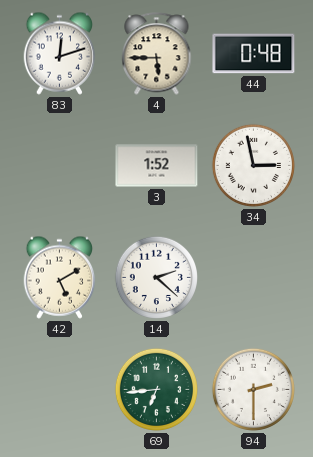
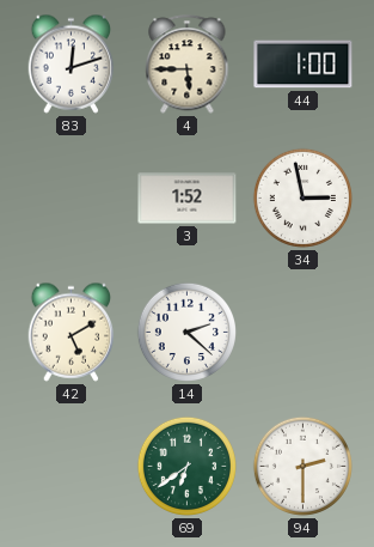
44: 0:48 -> 1:00
69: 6:44 -> 6:39
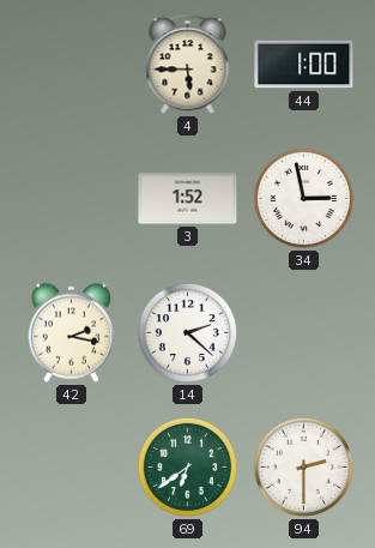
83: 12:12 -> none
42: 5:10 -> 2:17
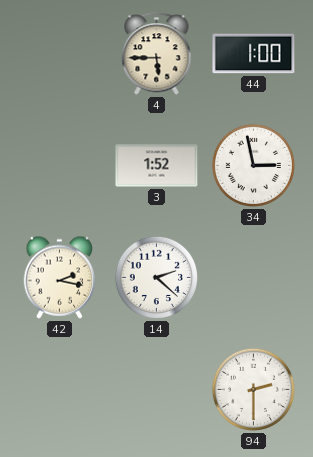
69: 6:39 -> none
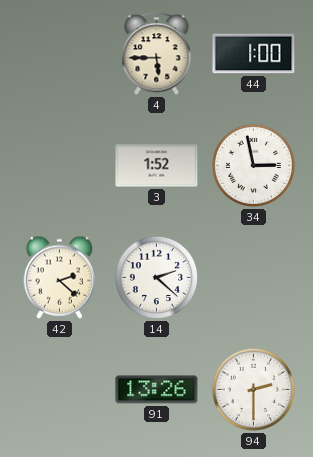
42: 2:17 -> 2:22
91: none -> 13:26
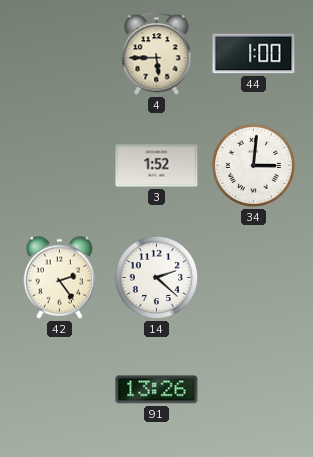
34: 2:58 -> 3:01
42: 2:22 -> 2:24
94: 2:30 -> none
